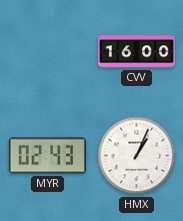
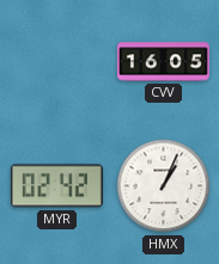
CVV: 16:00 -> 16:05
MYR: 02:43 -> 02:42
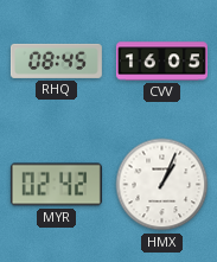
RHQ: none -> 08:45
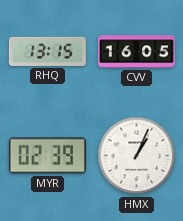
RHQ: 08:45 -> 13:15
MYR: 02:42 -> 02:39
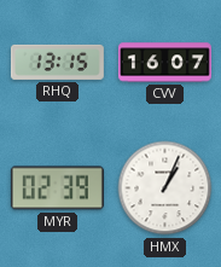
CVV: 16:05 -> 16:07
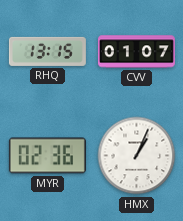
CVV: 16:07 -> 01:07
MYR: 02:39 -> 02:36
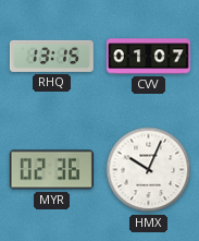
HMX: 1:04 -> 10:04
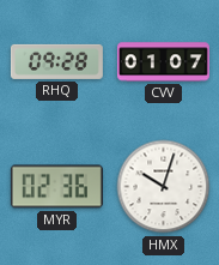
RHQ: 13:15 -> 09:28
HMX: 10:04 -> 10:03
